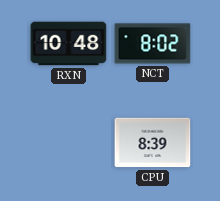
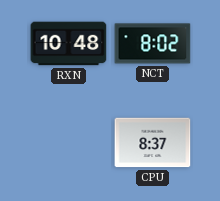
CPU: 8:39 -> 8:37
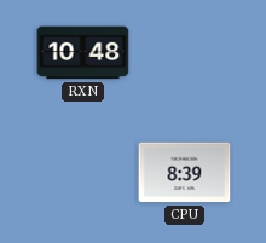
NCT: 8:02 -> none
CPU: 8:37 -> 8:39
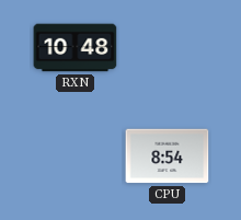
CPU: 8:39 -> 8:54
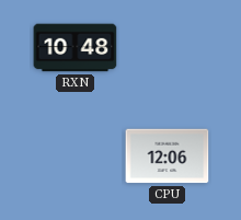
CPU: 8:54 -> 12:06
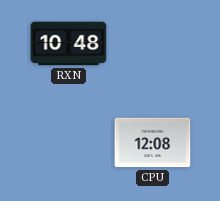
CPU: 12:06 -> 12:08
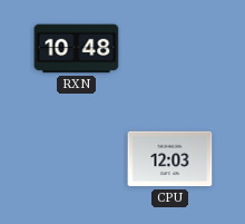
CPU: 12:08 -> 12:03
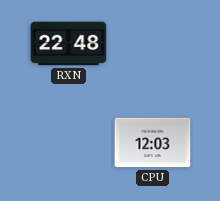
RXN: 10:48 -> 22:48
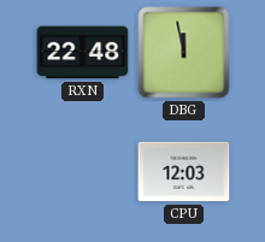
DBG: none -> 11:58
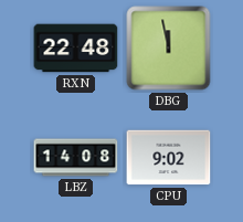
LBZ: none -> 14:08
CPU: 12:03 -> 9:02
